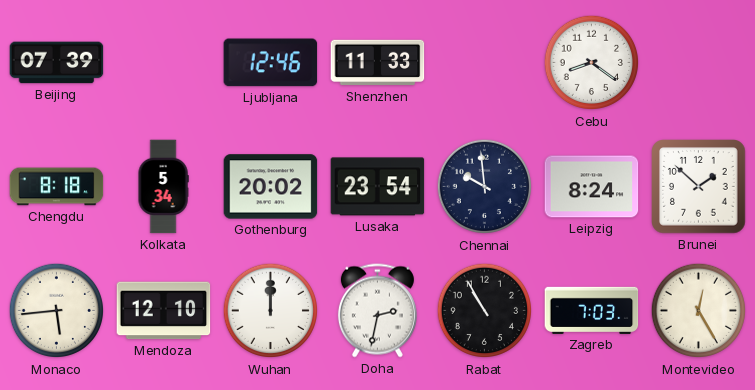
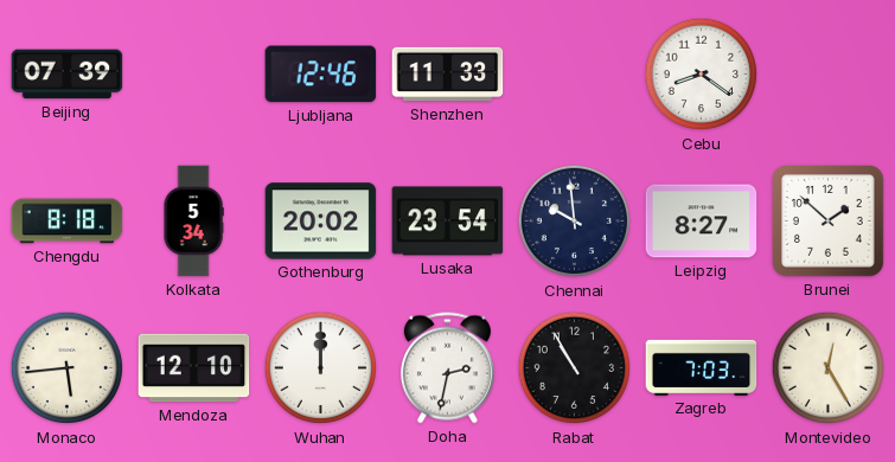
Leipzig: 8:24 -> 8:27
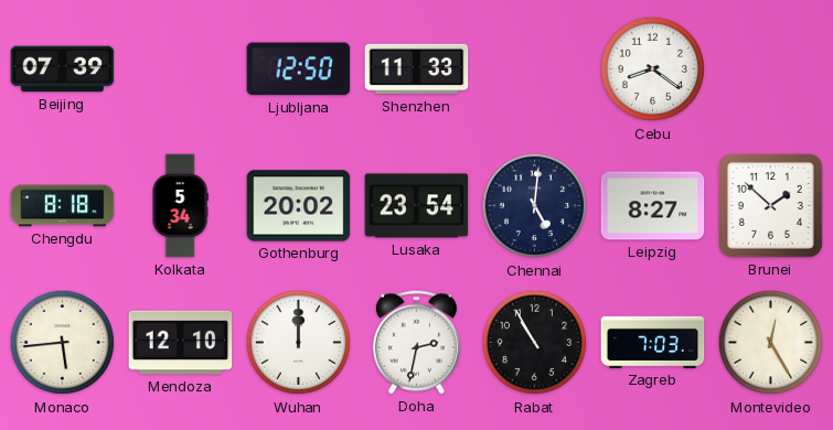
Ljubljana: 12:46 -> 12:50
Chennai: 9:59 -> 5:01
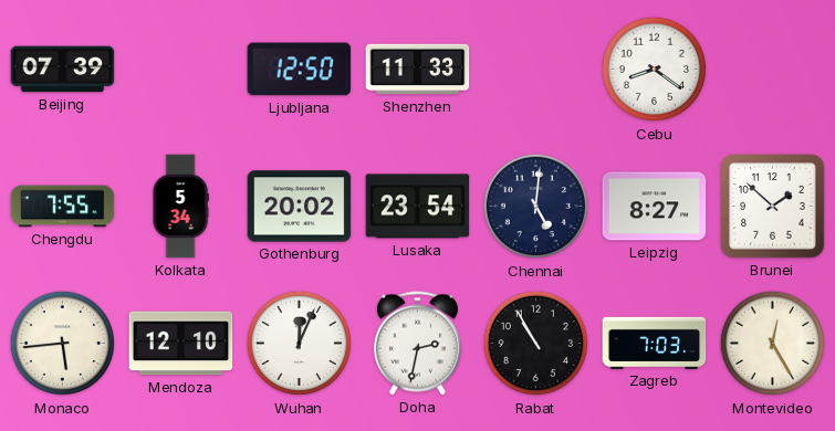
Chengdu: 8:18 -> 7:55
Wuhan: 12:00 -> 12:04
